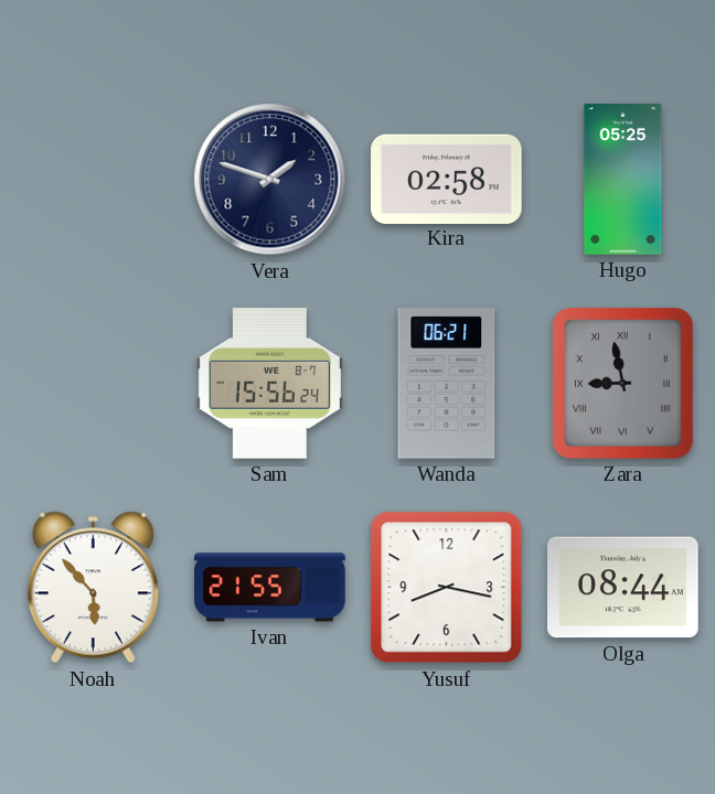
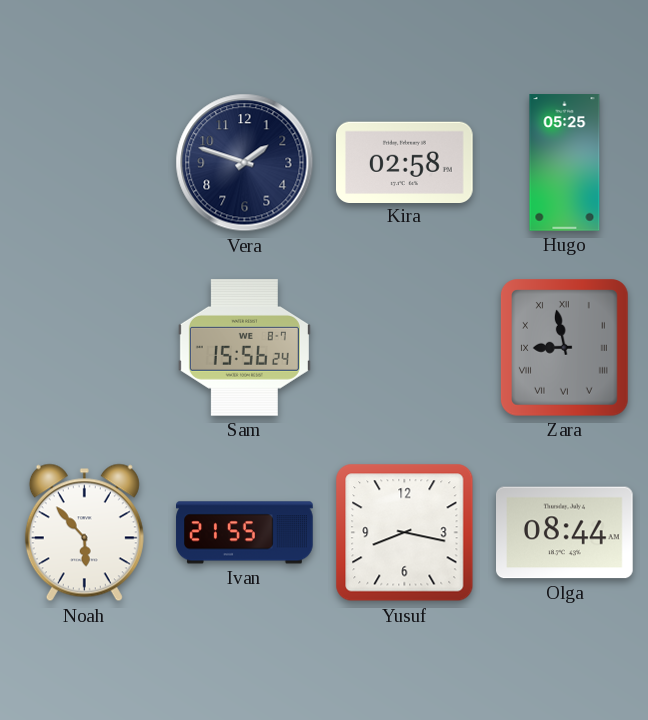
Wanda: 06:21 -> none
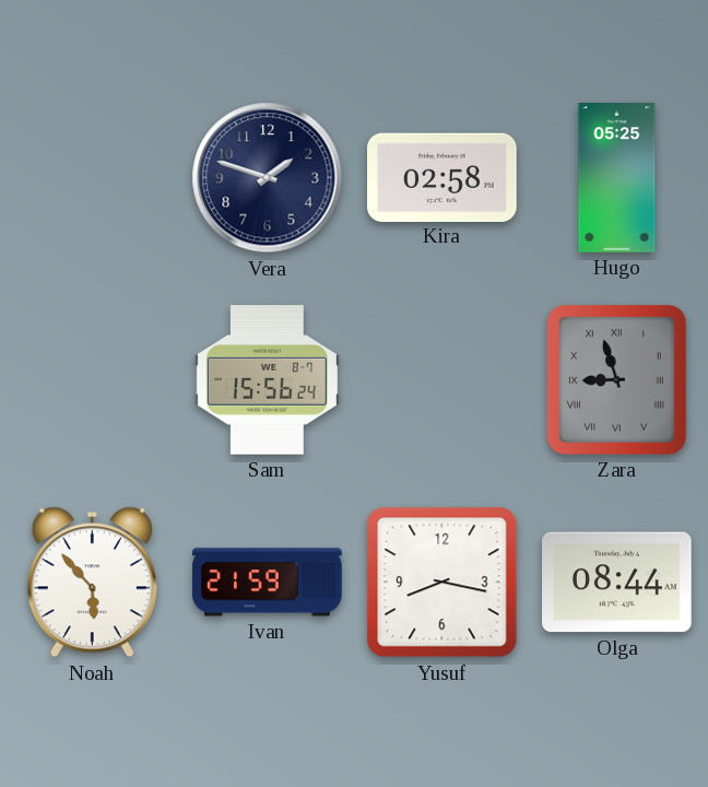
Zara: 8:58 -> 8:57
Ivan: 21:55 -> 21:59
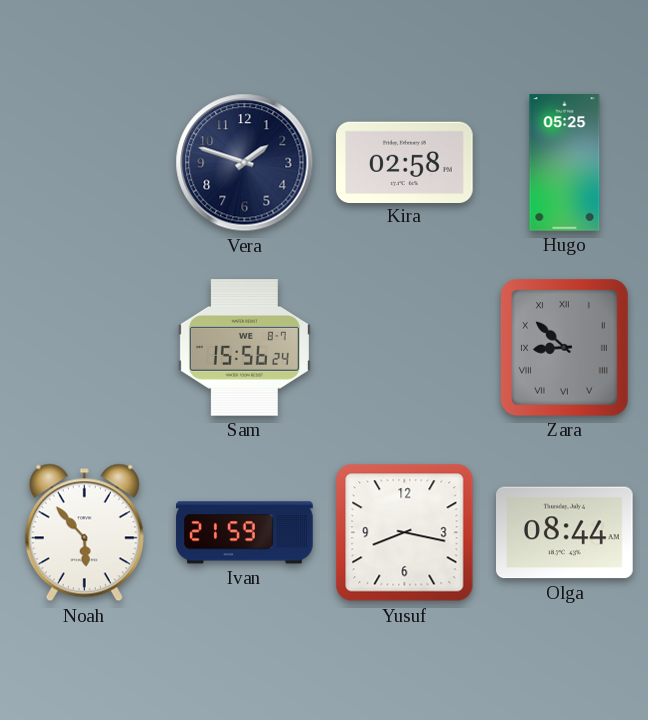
Zara: 8:57 -> 8:52
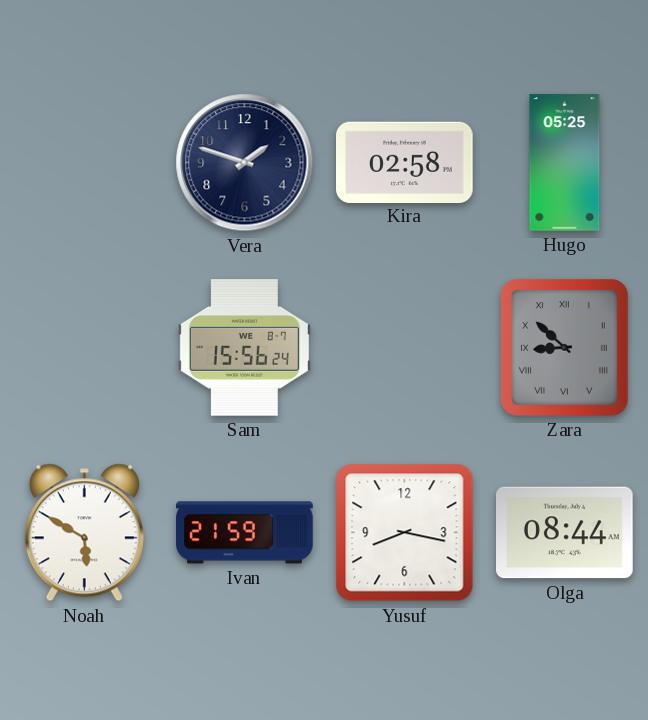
Noah: 5:53 -> 5:50
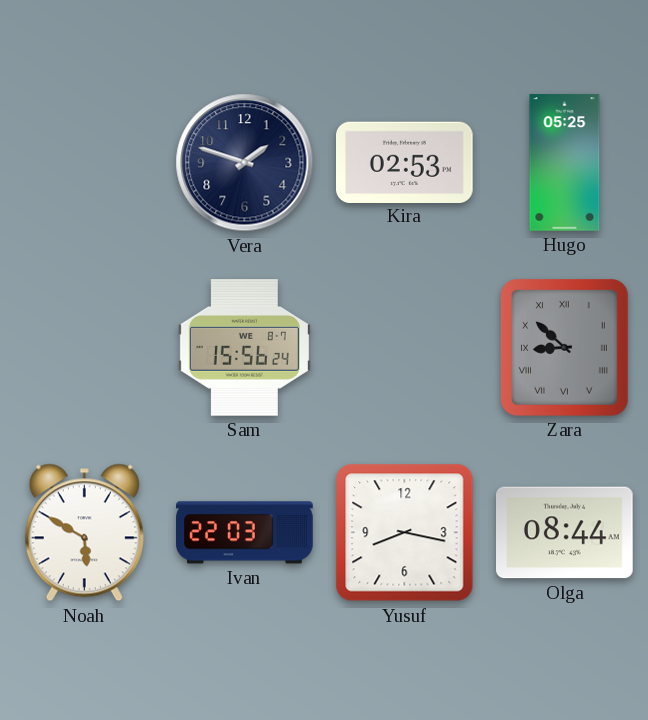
Kira: 02:58 -> 02:53
Ivan: 21:59 -> 22:03
